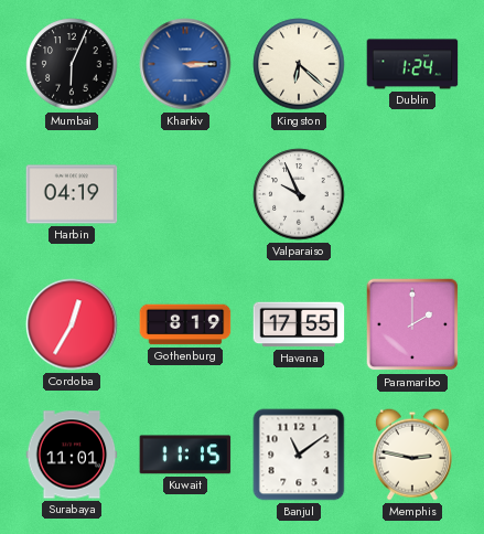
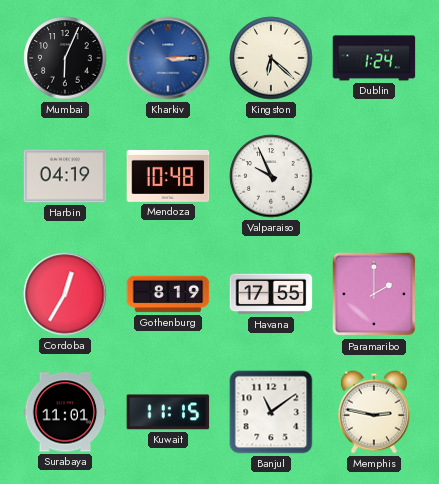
Mendoza: none -> 10:48
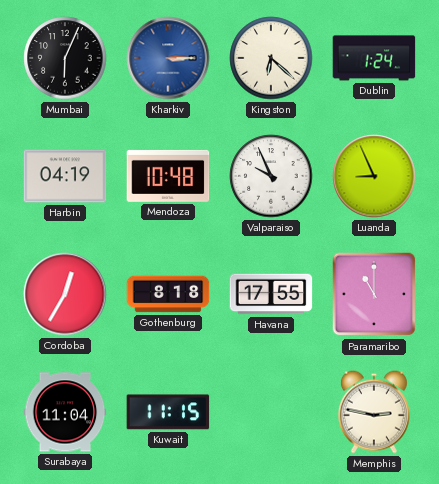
Luanda: none -> 8:56
Gothenburg: 8:19 -> 8:18
Paramaribo: 2:00 -> 11:00
Surabaya: 11:01 -> 11:04
Banjul: 11:09 -> none
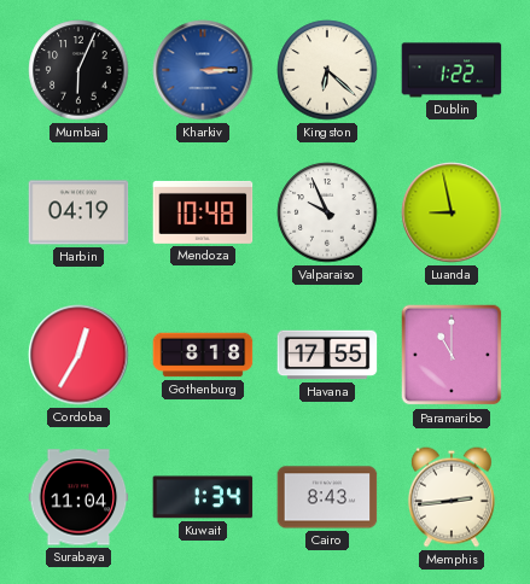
Dublin: 1:24 -> 1:22
Luanda: 8:56 -> 8:58
Kuwait: 11:15 -> 1:34
Cairo: none -> 8:43
Memphis: 2:47 -> 2:44
